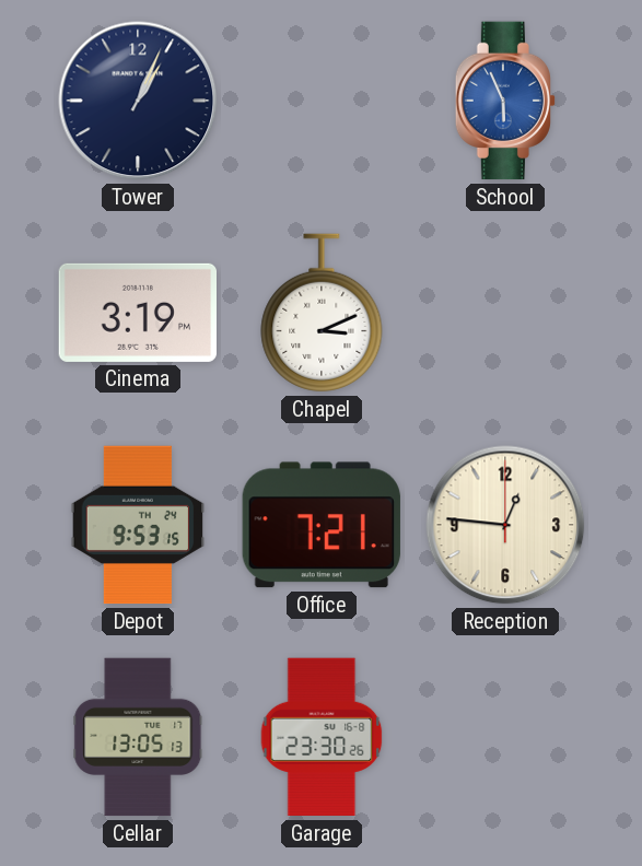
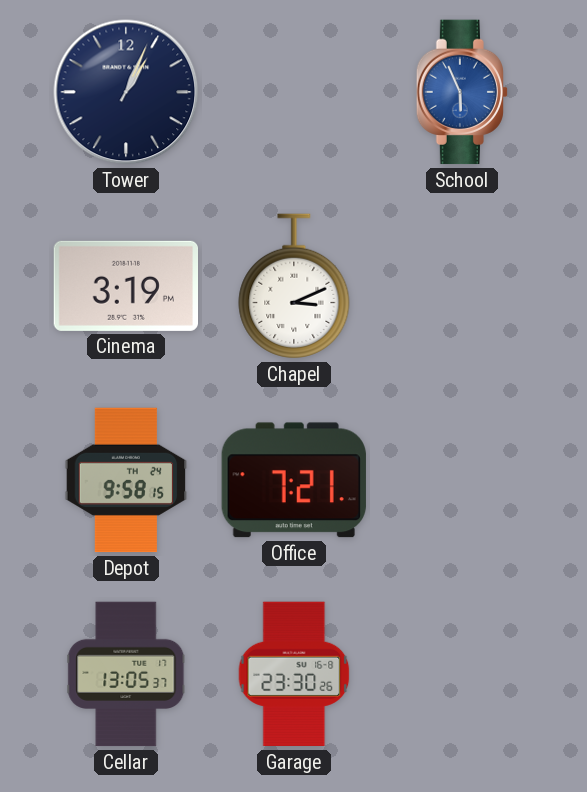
Depot: 9:53 -> 9:58
Reception: 12:46 -> none
Cellar: 13:05:13 -> 13:05:37
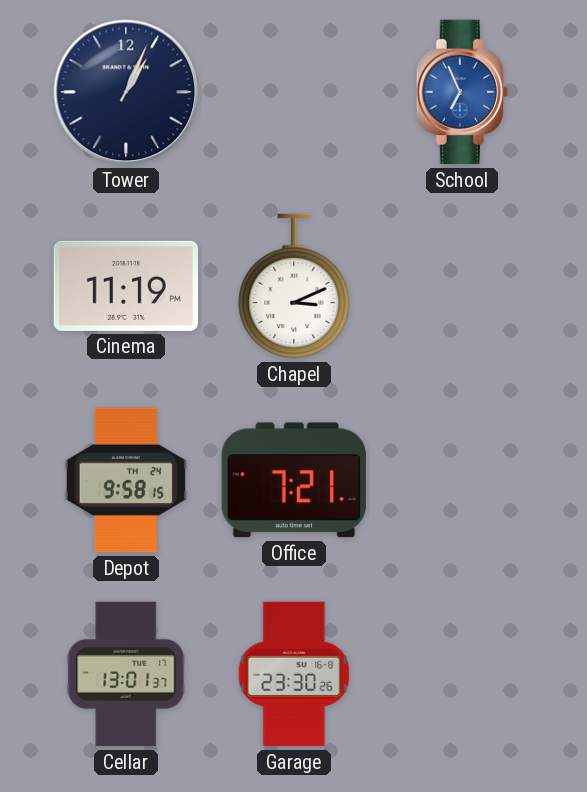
School: 5:56 -> 6:56
Cinema: 3:19 -> 11:19
Cellar: 13:05 -> 13:01
